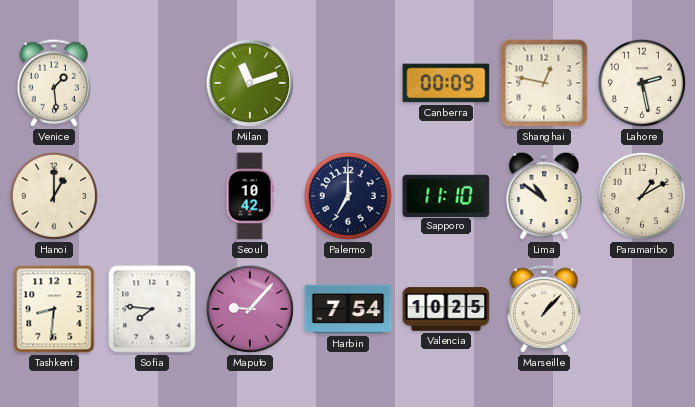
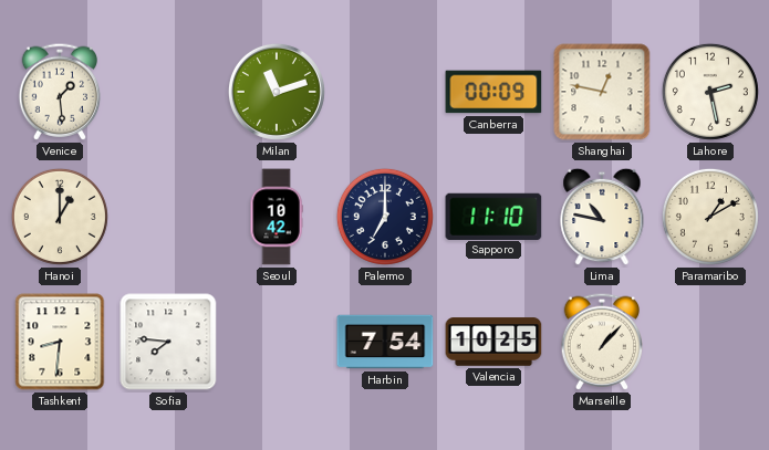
Lima: 10:51 -> 10:47
Maputo: 9:07 -> none
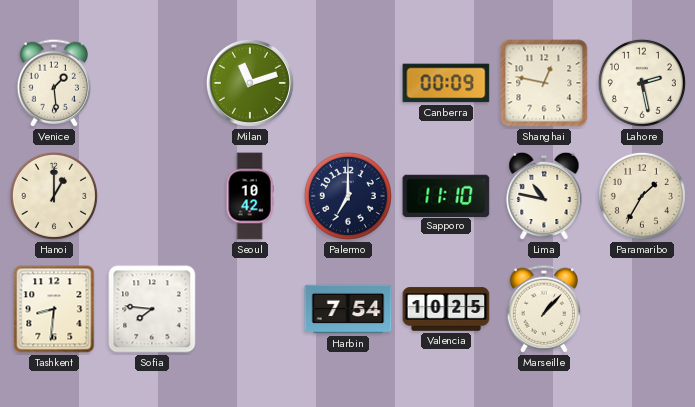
Paramaribo: 1:10 -> 1:35
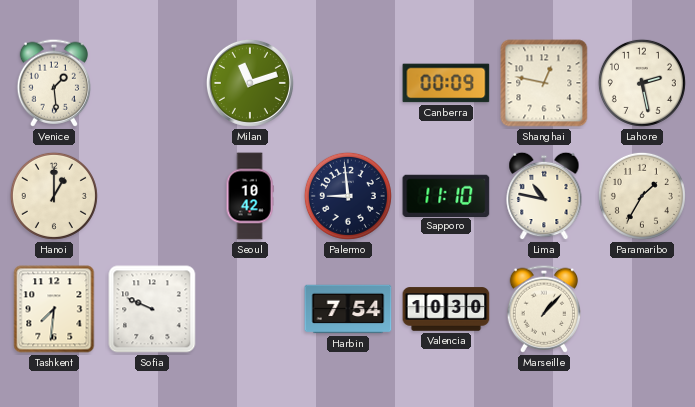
Palermo: 7:00 -> 8:59
Tashkent: 8:31 -> 7:31
Sofia: 7:46 -> 9:49
Valencia: 10:25 -> 10:30
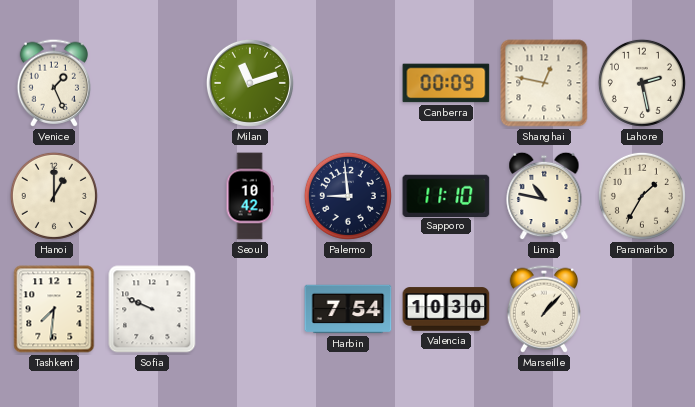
Venice: 1:29 -> 1:26
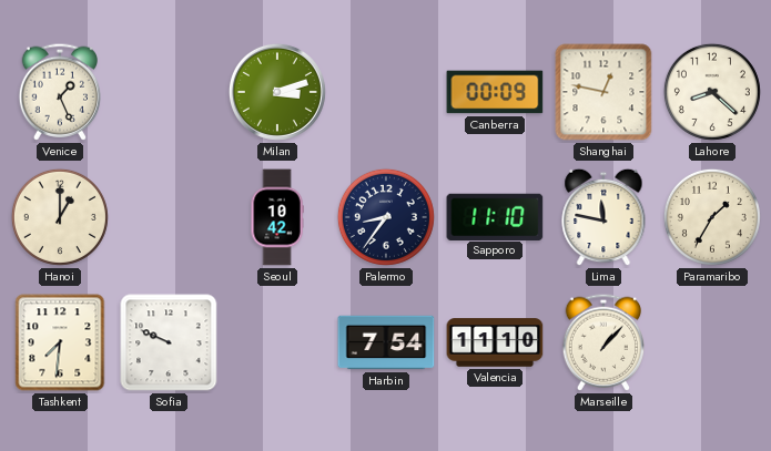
Milan: 11:12 -> 3:12
Lahore: 2:28 -> 8:22
Palermo: 8:59 -> 8:36
Lima: 10:47 -> 11:47
Valencia: 10:30 -> 11:10
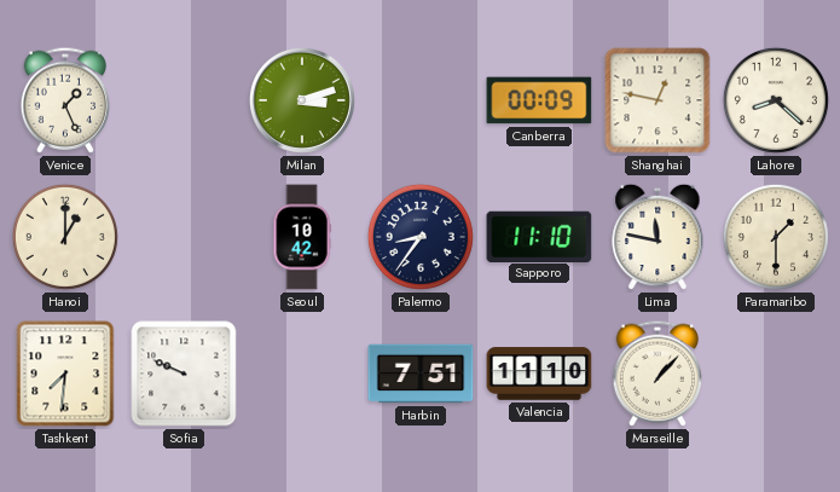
Paramaribo: 1:35 -> 1:30
Harbin: 7:54 -> 7:51
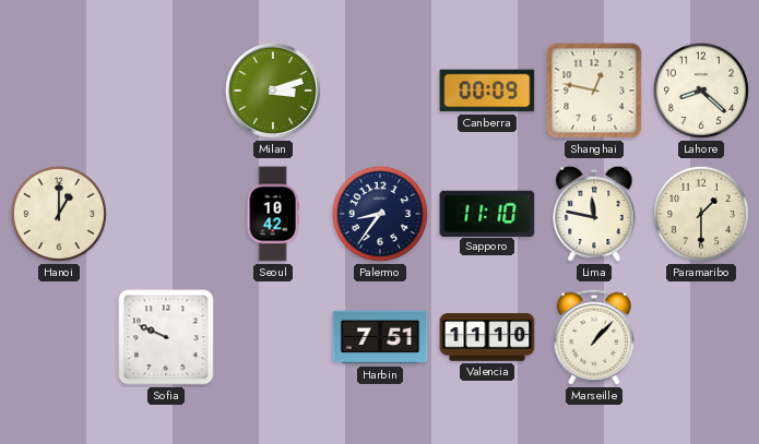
Venice: 1:26 -> none
Tashkent: 7:31 -> none
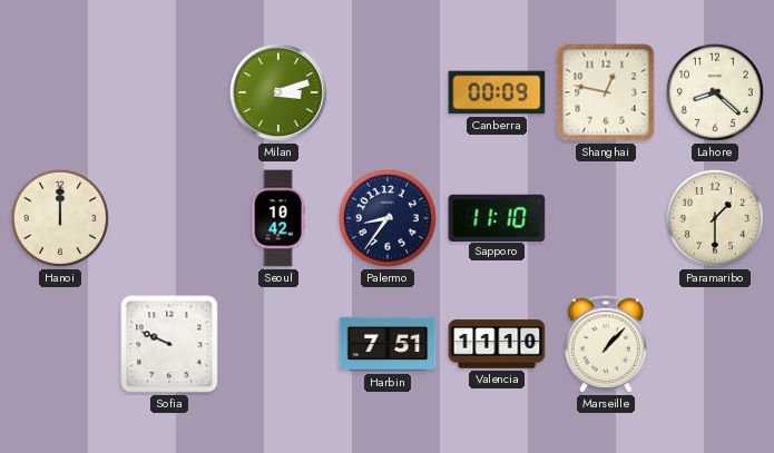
Hanoi: 1:00 -> 12:00
Lima: 11:47 -> none
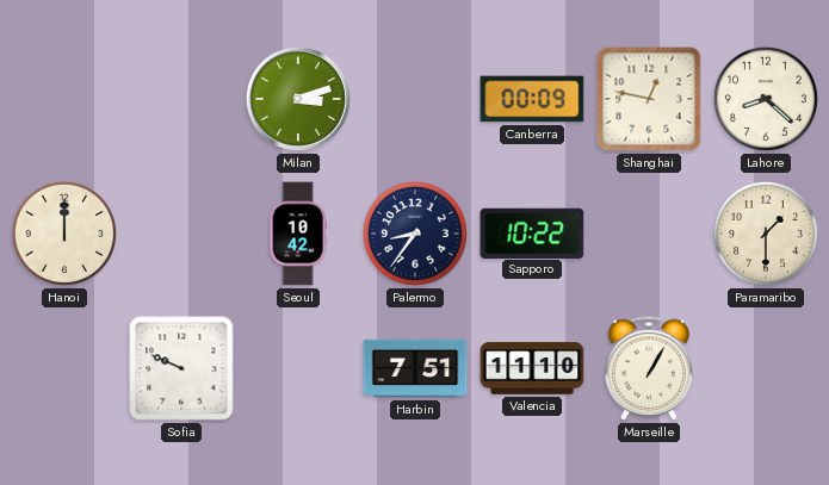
Sapporo: 11:10 -> 10:22
Marseille: 1:07 -> 1:05
